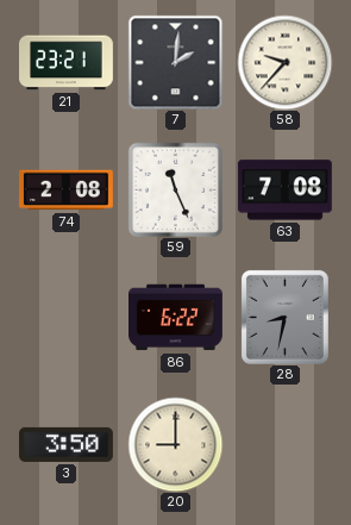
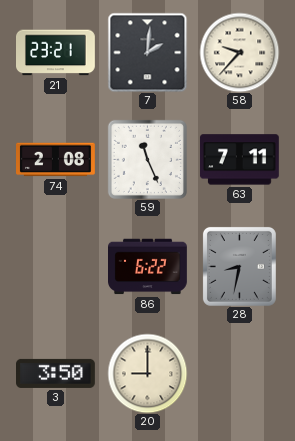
63: 7:08 -> 7:11
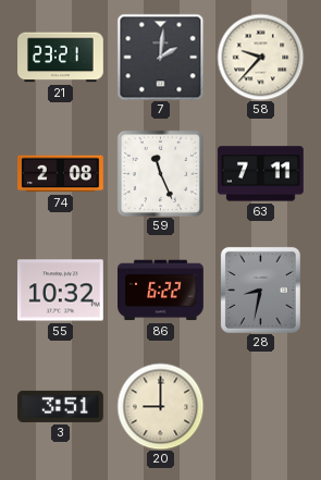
55: none -> 10:32
3: 3:50 -> 3:51
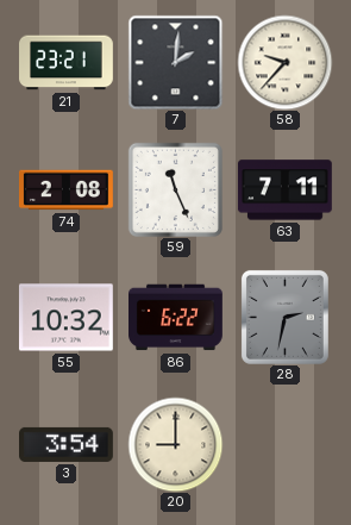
28: 8:32 -> 2:32
3: 3:51 -> 3:54
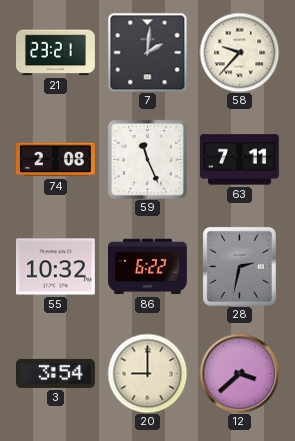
12: none -> 3:38
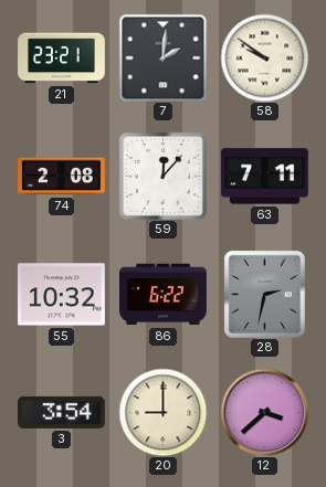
58: 9:37 -> 9:51
59: 11:26 -> 12:07
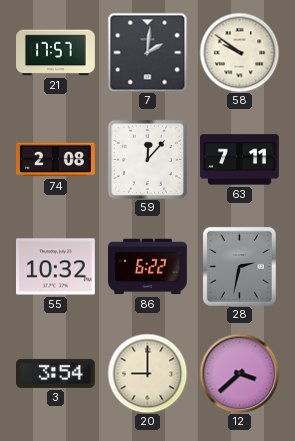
21: 23:21 -> 17:57
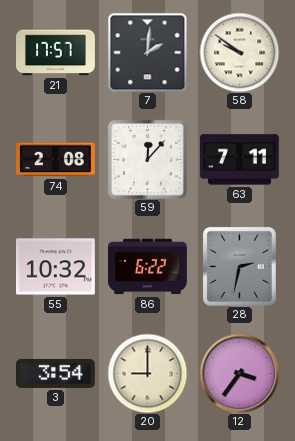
12: 3:38 -> 3:36
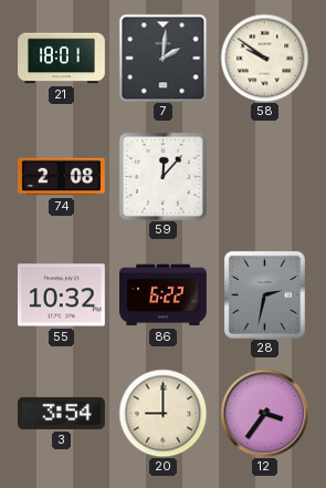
21: 17:57 -> 18:01
63: 7:11 -> none
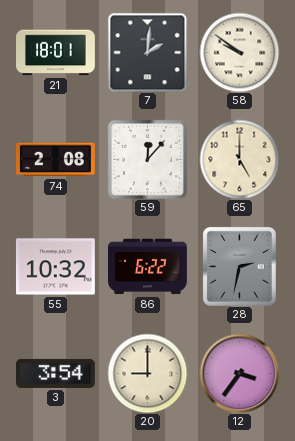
65: none -> 5:00
